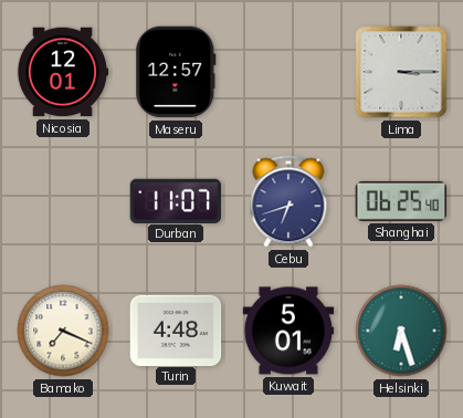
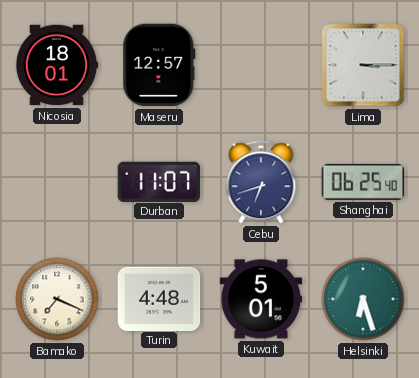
Nicosia: 12:01 -> 18:01
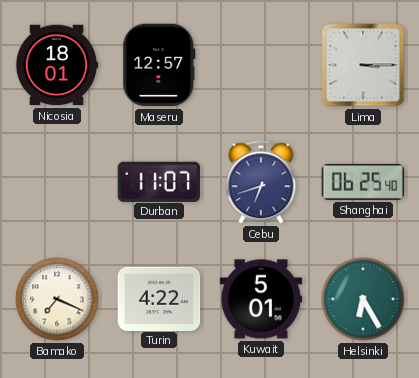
Turin: 4:48 -> 4:22
Helsinki: 6:27 -> 6:25
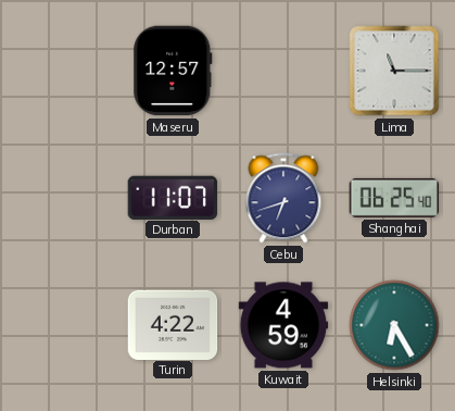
Nicosia: 18:01 -> none
Lima: 3:15 -> 11:15
Bamako: 7:19 -> none
Kuwait: 5:01 -> 4:59
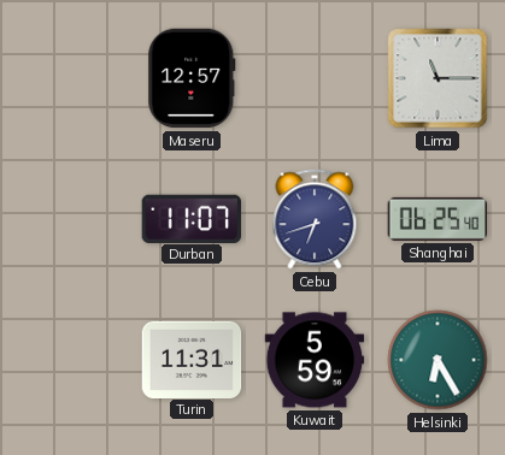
Turin: 4:22 -> 11:31
Kuwait: 4:59 -> 5:59
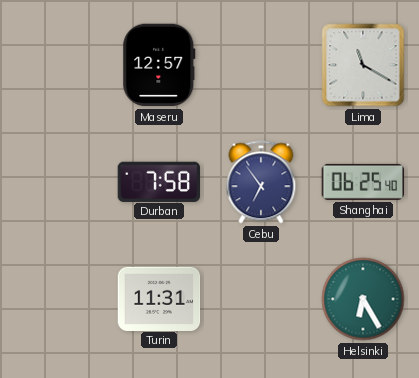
Lima: 11:15 -> 11:20
Durban: 11:07 -> 7:58
Cebu: 6:42 -> 6:54
Kuwait: 5:59 -> none
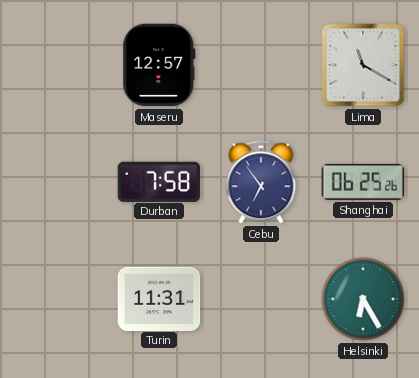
Shanghai: 06:25:40 -> 06:25:26
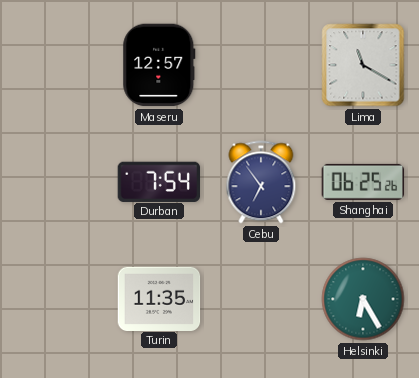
Durban: 7:58 -> 7:54
Turin: 11:31 -> 11:35
